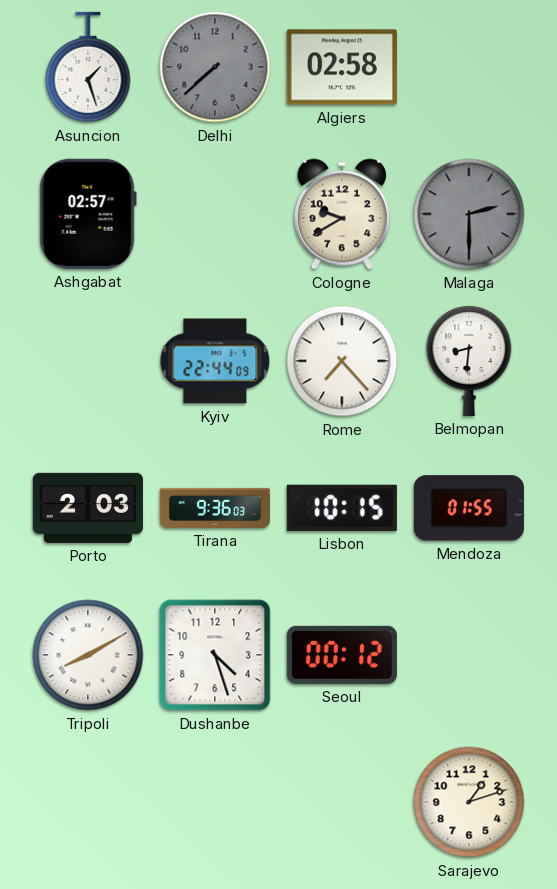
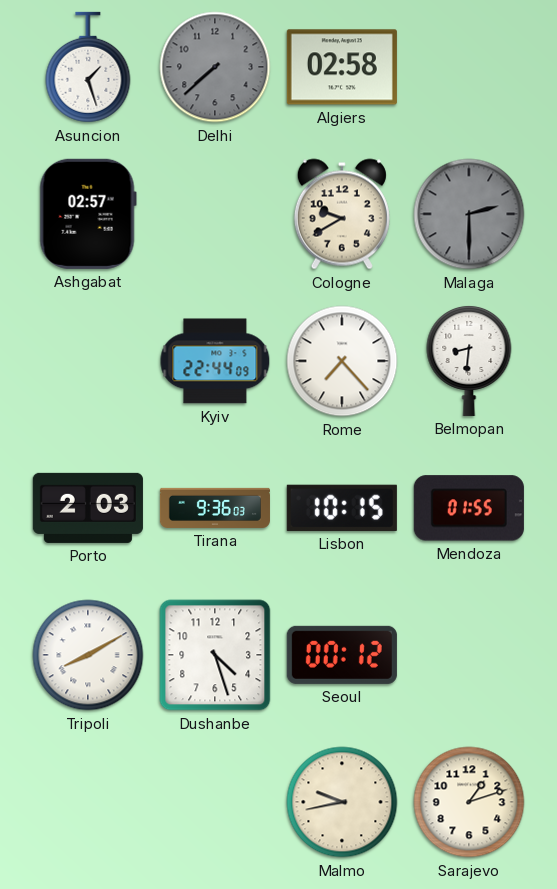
Malmo: none -> 9:43
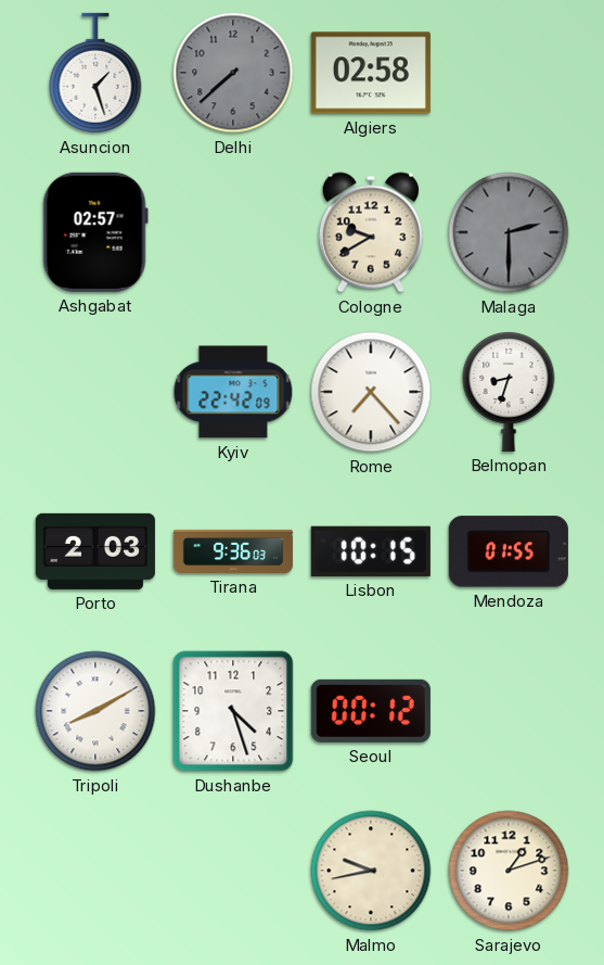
Kyiv: 22:44 -> 22:42
Belmopan: 8:31 -> 8:33
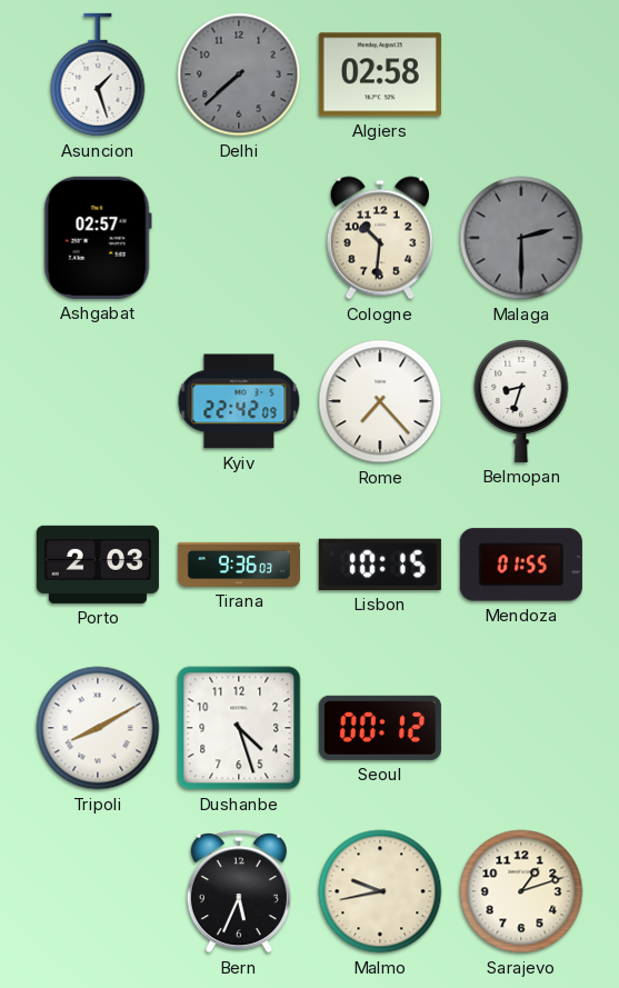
Cologne: 9:40 -> 10:31
Bern: none -> 5:34
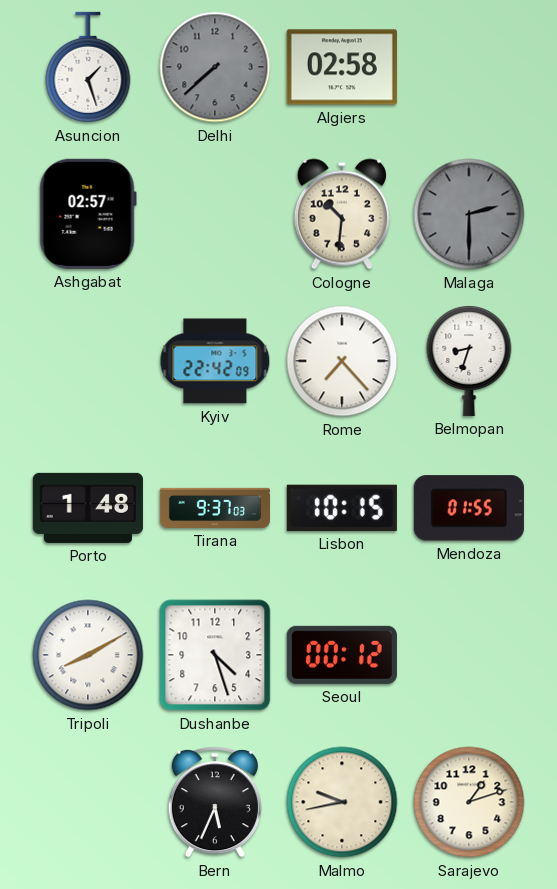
Porto: 2:03 -> 1:48
Tirana: 9:36 -> 9:37
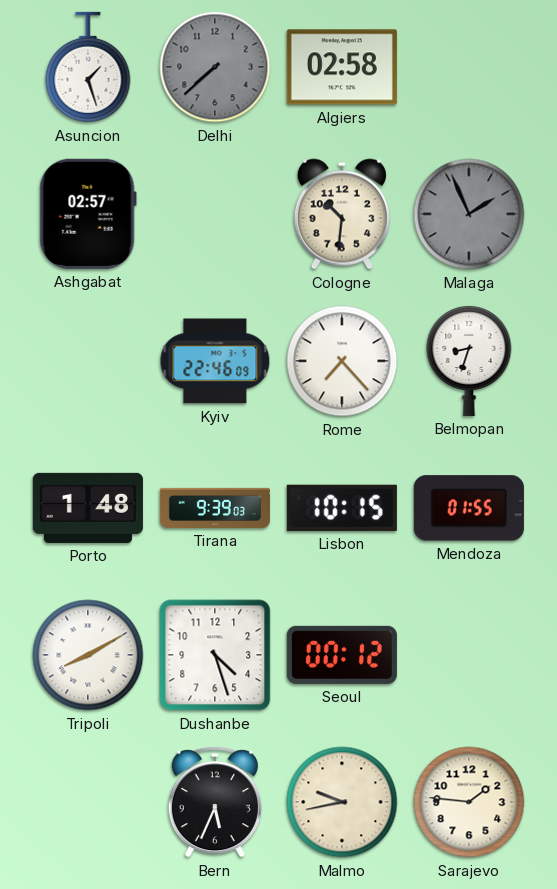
Malaga: 2:30 -> 1:56
Kyiv: 22:42 -> 22:46
Tirana: 9:37 -> 9:39
Sarajevo: 1:12 -> 1:46
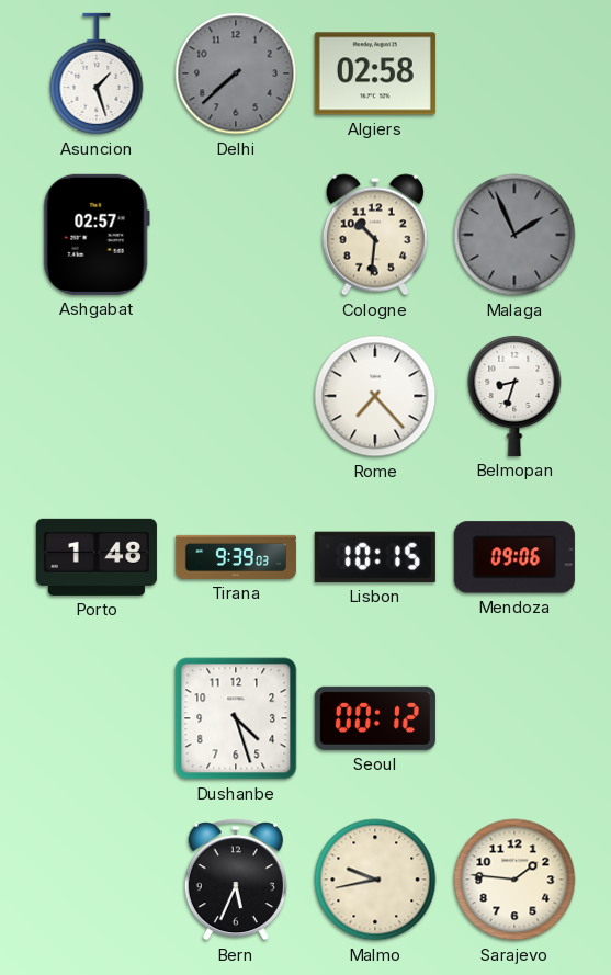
Kyiv: 22:46 -> none
Mendoza: 01:55 -> 09:06
Tripoli: 8:10 -> none
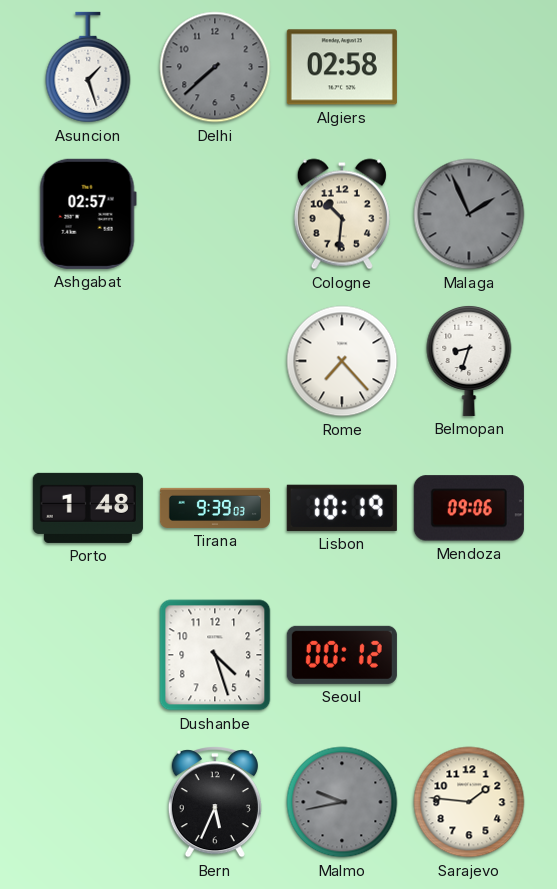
Lisbon: 10:15 -> 10:19
Malmo dial: cream -> grey
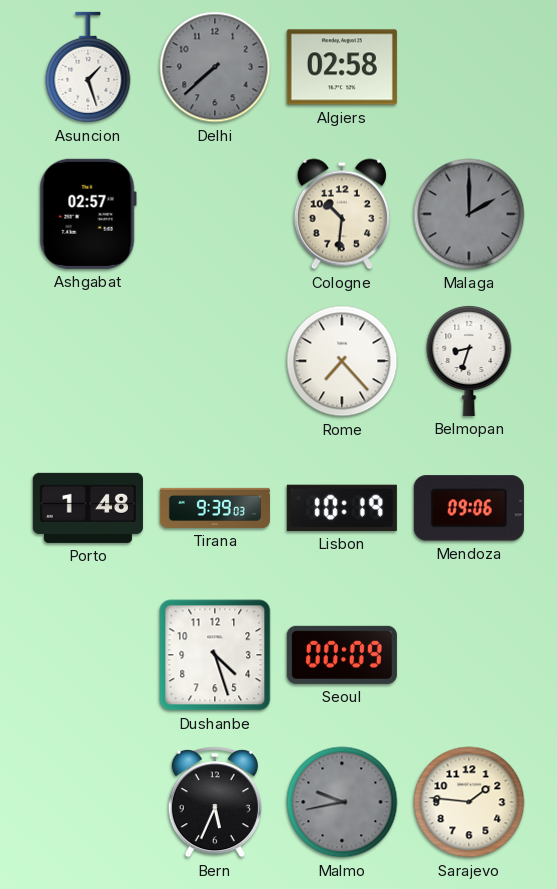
Malaga: 1:56 -> 2:00
Seoul: 00:12 -> 00:09
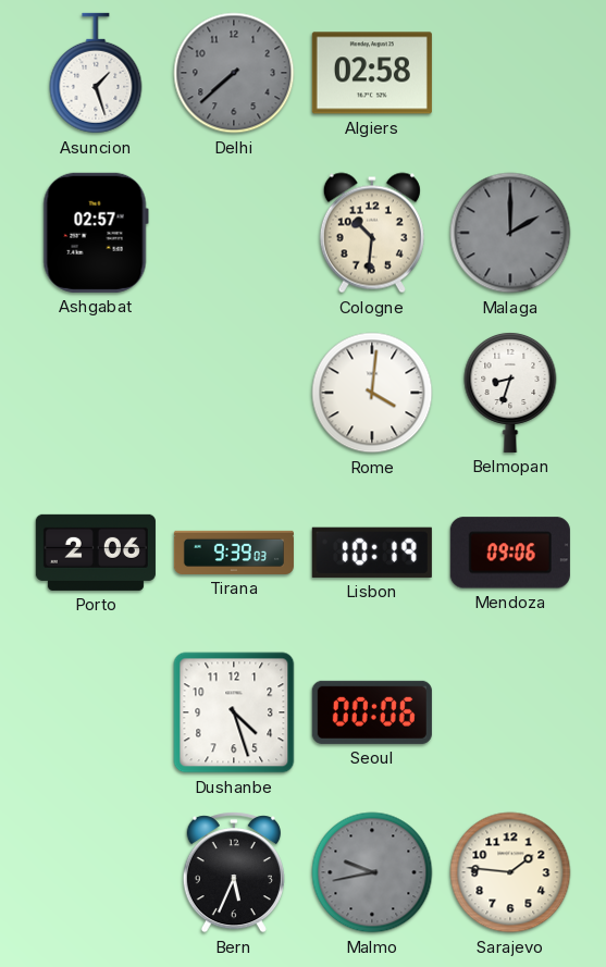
Rome: 7:23 -> 4:01
Porto: 1:48 -> 2:06
Seoul: 00:09 -> 00:06
